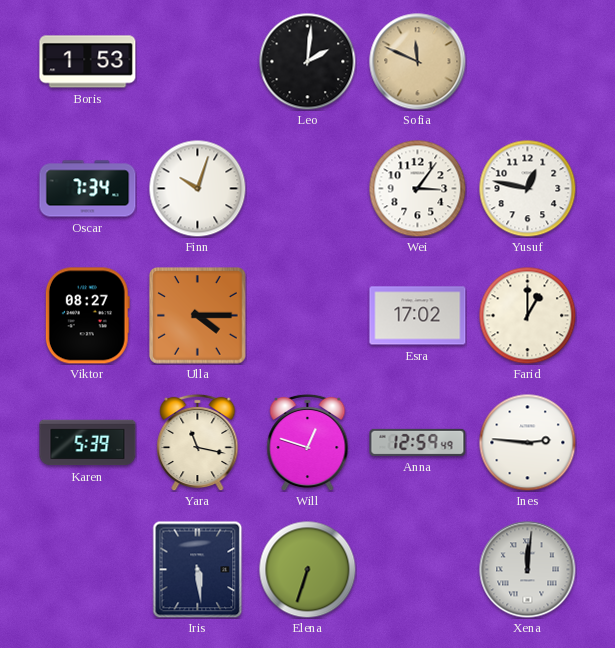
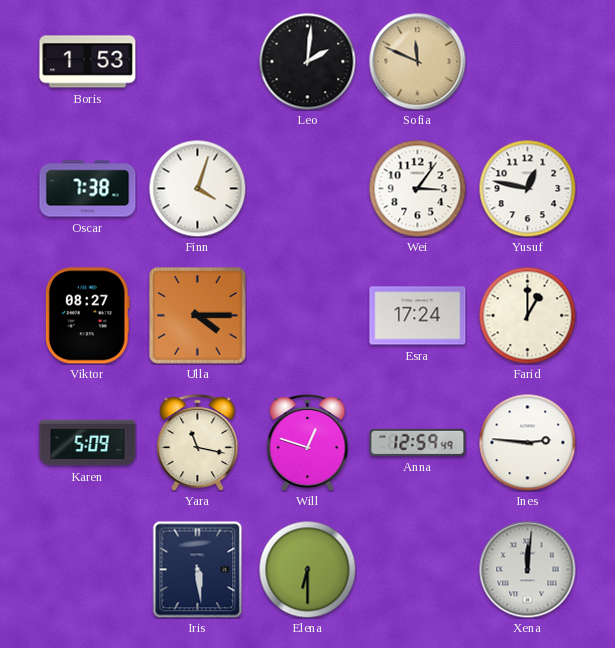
Oscar: 7:34 -> 7:38
Finn: 10:03 -> 4:03
Esra: 17:02 -> 17:24
Karen: 5:39 -> 5:09
Elena: 6:33 -> 6:30
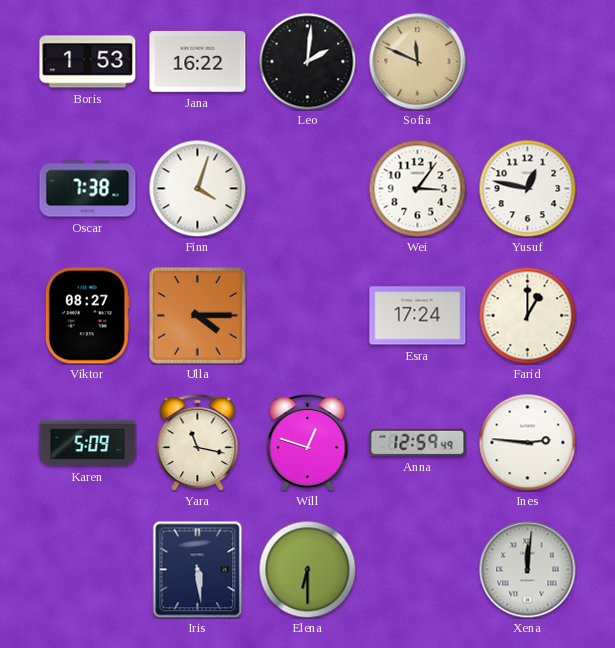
Jana: none -> 16:22
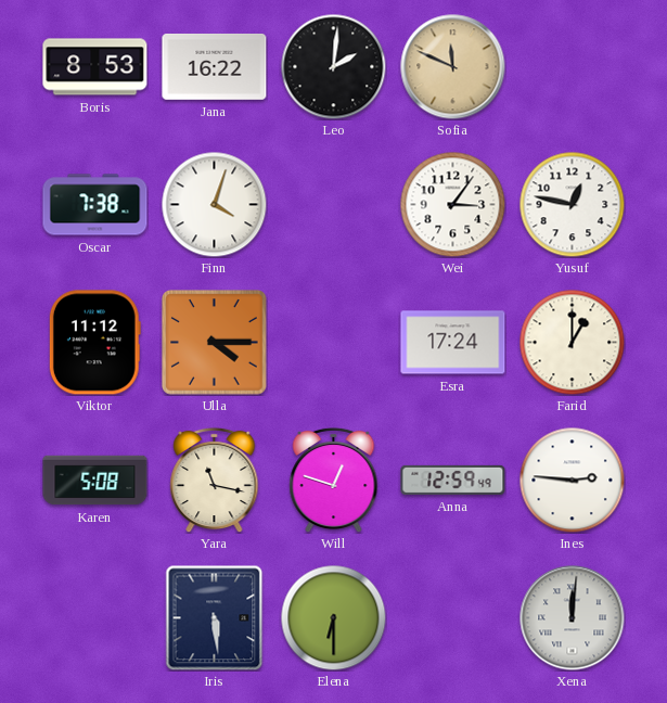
Boris: 1:53 -> 8:53
Viktor: 08:27 -> 11:12
Karen: 5:09 -> 5:08
